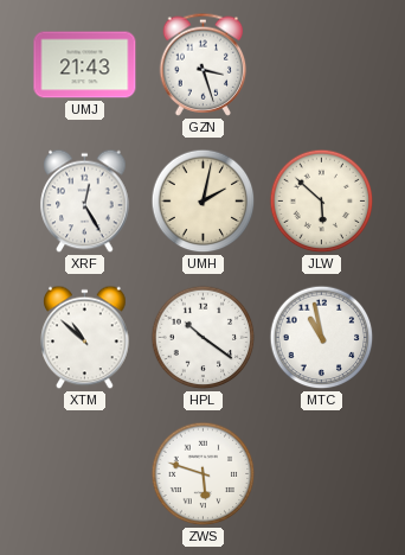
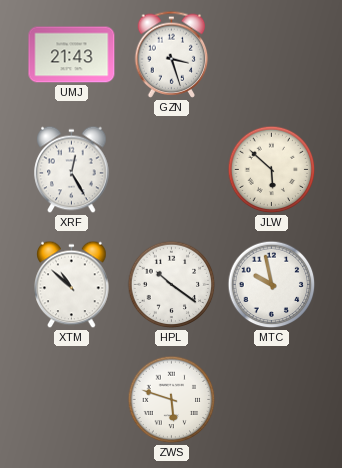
UMH: 2:02 -> none
MTC: 10:58 -> 9:58
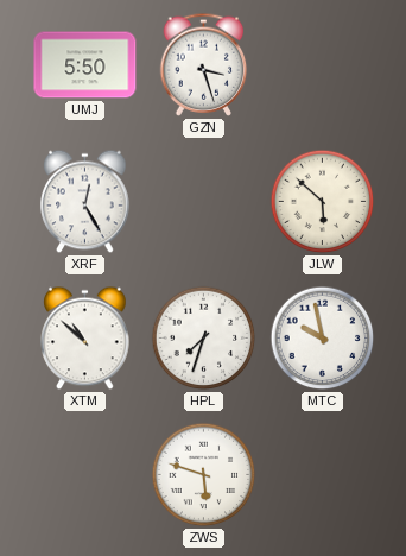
UMJ: 21:43 -> 5:50
HPL: 10:21 -> 7:33
